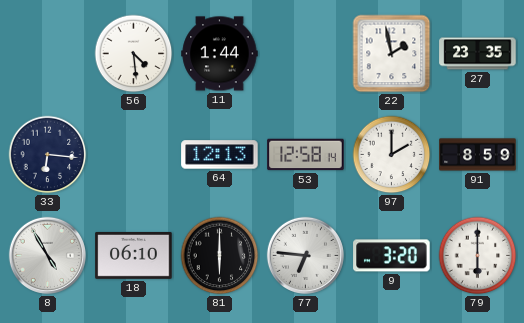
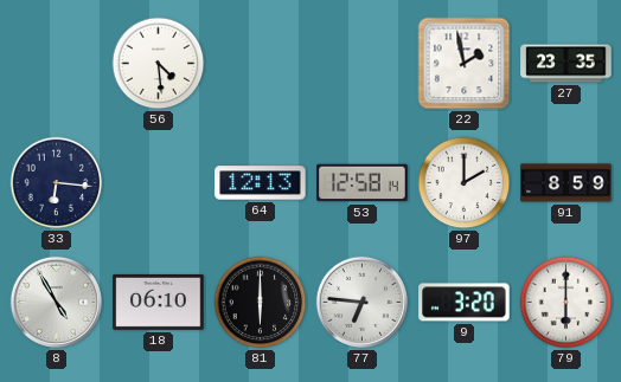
11: 1:44 -> none
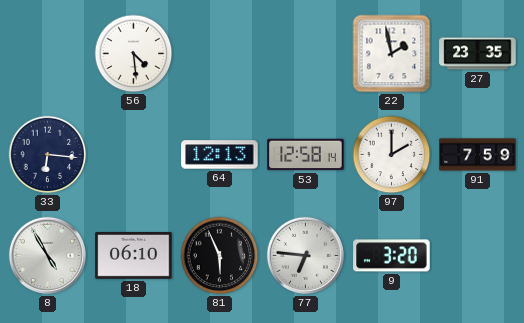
91: 8:59 -> 7:59
81: 6:00 -> 5:56
79: 6:00 -> none
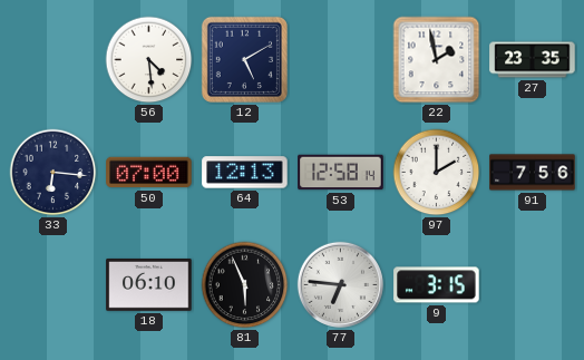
12: none -> 5:10
50: none -> 07:00
91: 7:59 -> 7:56
8: 4:55 -> none
9: 3:20 -> 3:15
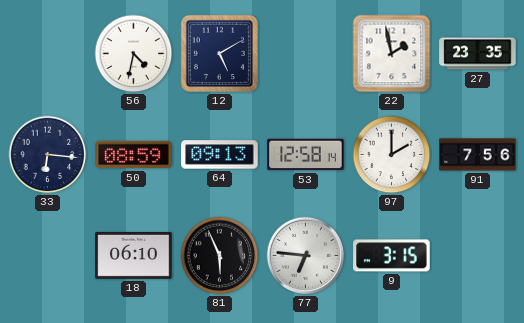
56: 4:29 -> 4:32
50: 07:00 -> 08:59
64: 12:13 -> 09:13
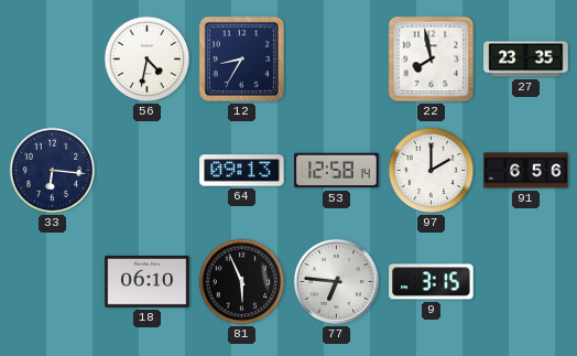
12: 5:10 -> 8:35
22: 1:58 -> 7:58
50: 08:59 -> none
91: 7:56 -> 6:56
